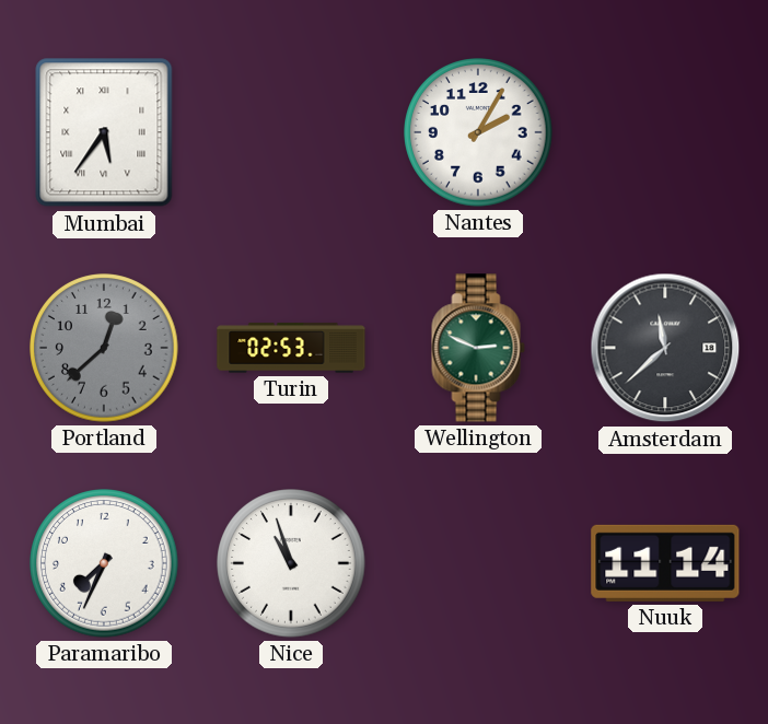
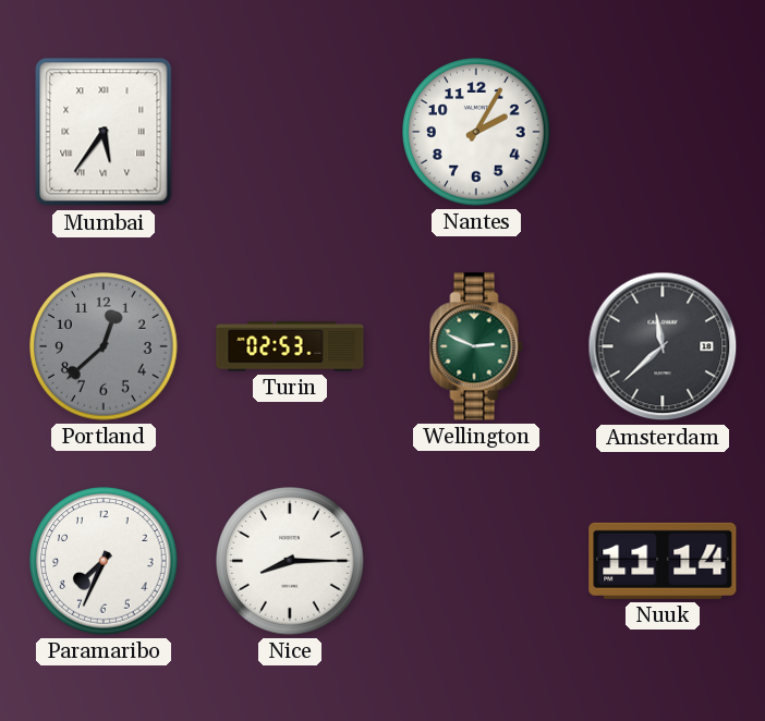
Nice: 10:57 -> 8:15
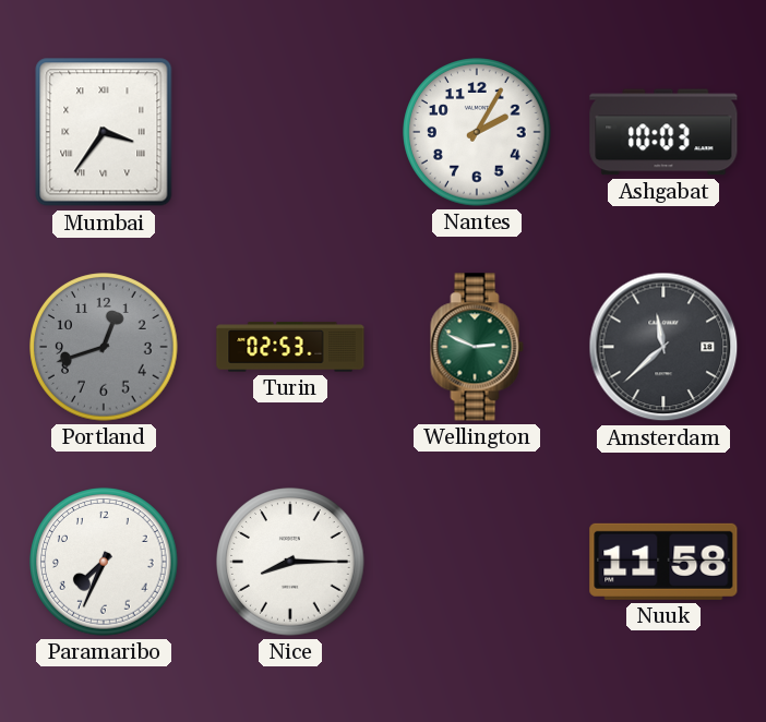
Mumbai: 5:36 -> 3:36
Ashgabat: none -> 10:03
Portland: 12:38 -> 12:42
Nuuk: 11:14 -> 11:58
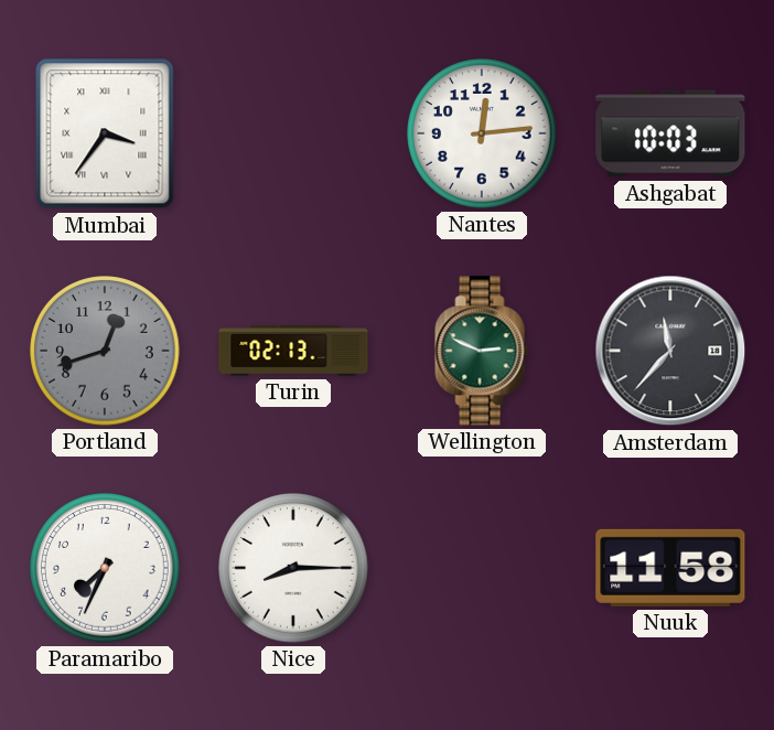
Nantes: 2:05 -> 12:14
Turin: 02:53 -> 02:13
Amsterdam: 11:38 -> 11:37
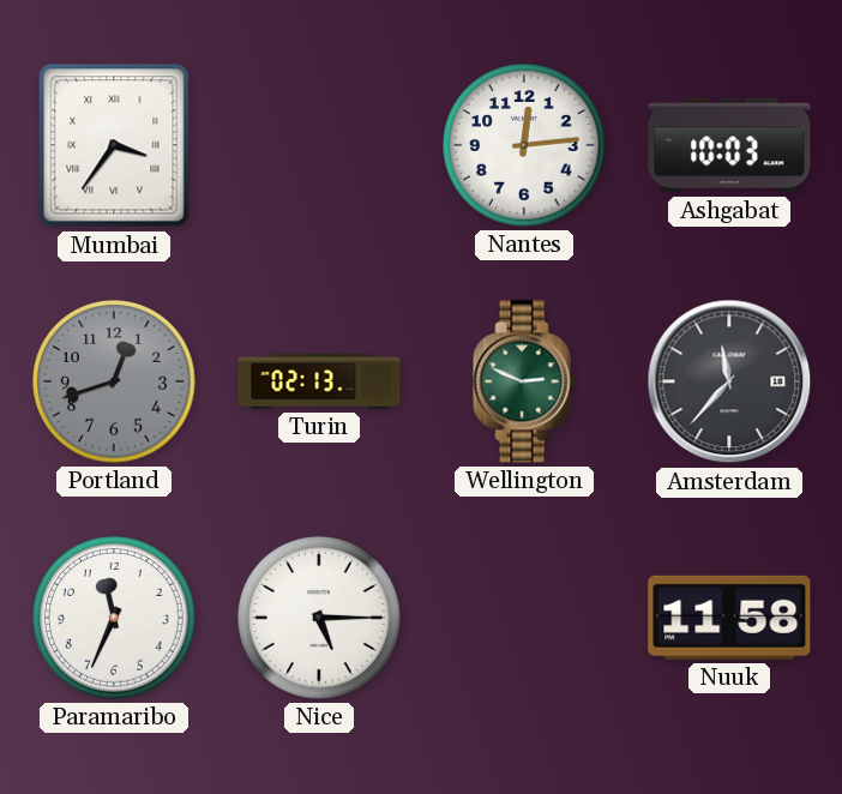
Paramaribo: 7:34 -> 11:34
Nice: 8:15 -> 5:15
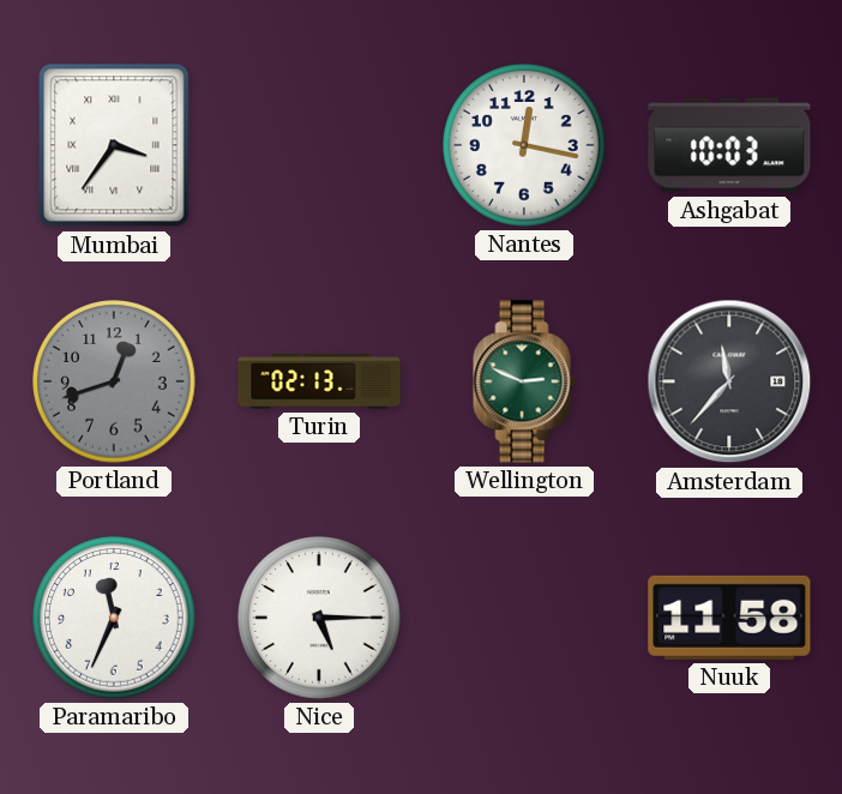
Nantes: 12:14 -> 12:17
